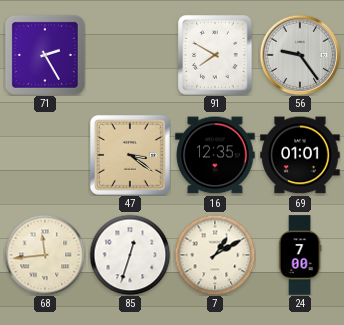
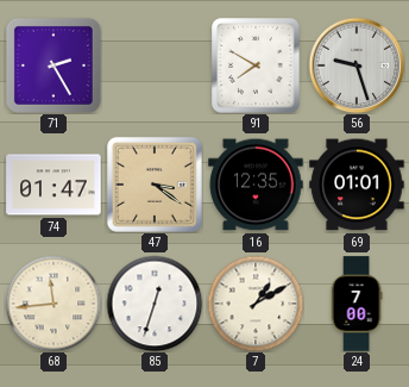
56: 9:24 -> 9:27
74: none -> 01:47
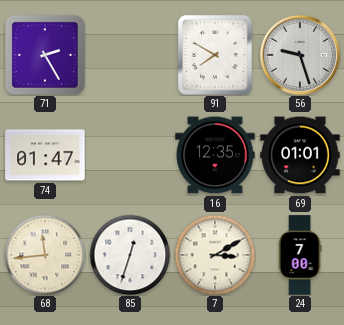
47: 3:21 -> none
7: 1:10 -> 3:10
